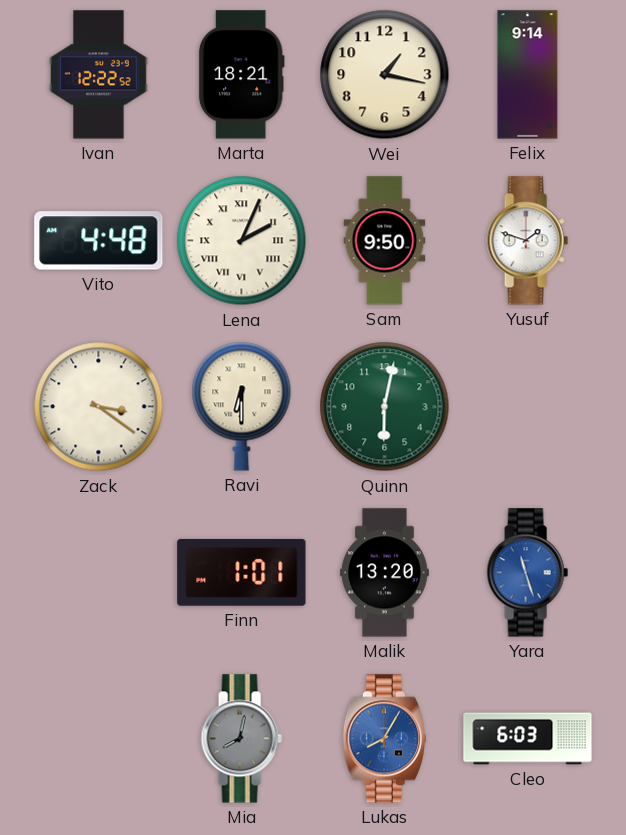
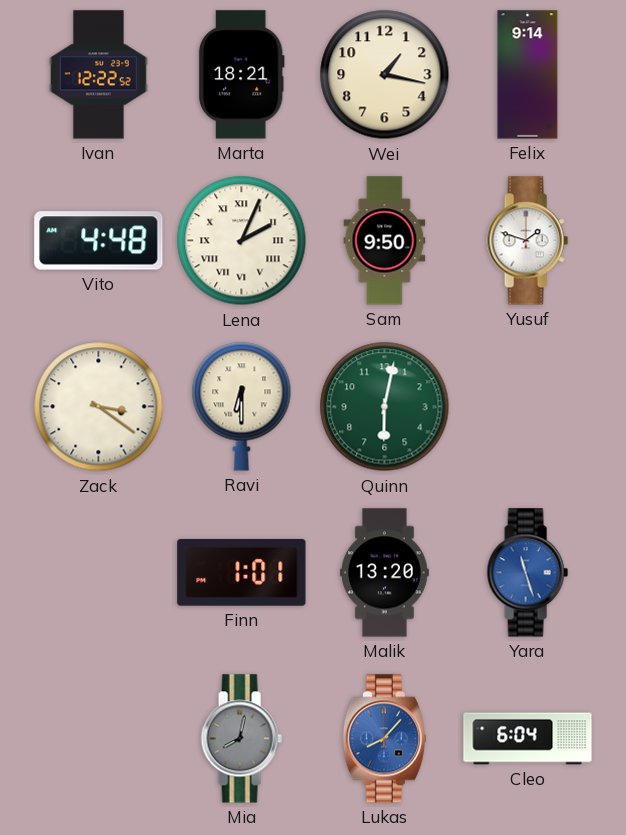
Lukas: 8:05 -> 8:07
Cleo: 6:03 -> 6:04
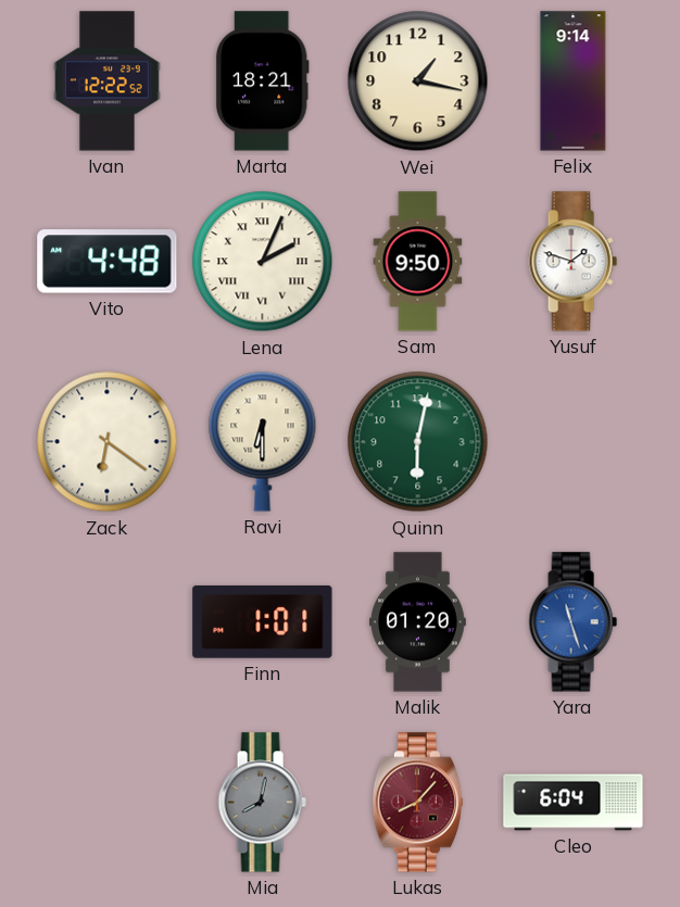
Zack: 3:21 -> 6:21
Malik: 13:20 -> 01:20
Lukas dial: blue -> burgundy
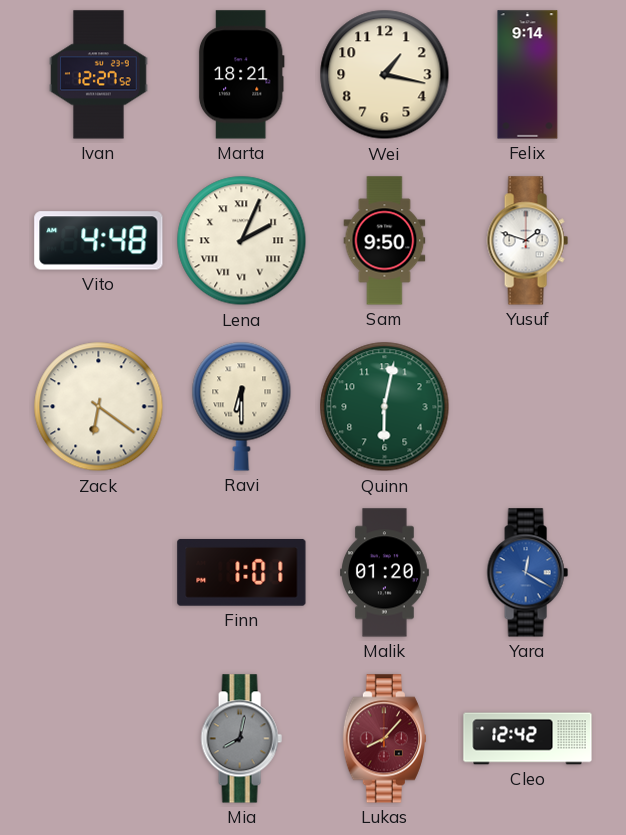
Ivan: 12:22 -> 12:27
Yara: 11:27 -> 12:20
Cleo: 6:04 -> 12:42
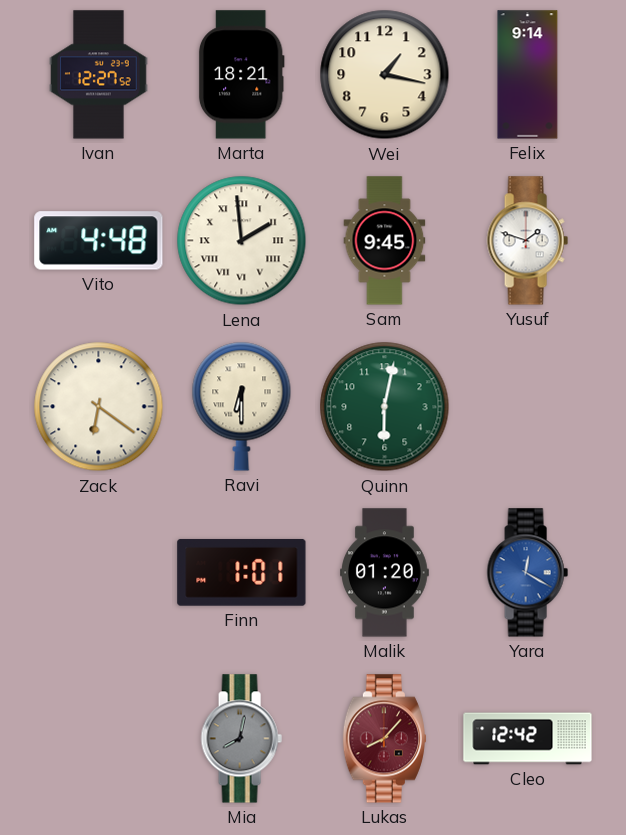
Lena: 2:04 -> 1:59
Sam: 9:50 -> 9:45
